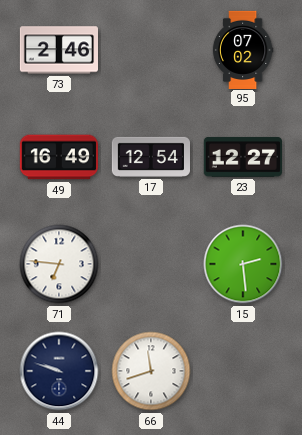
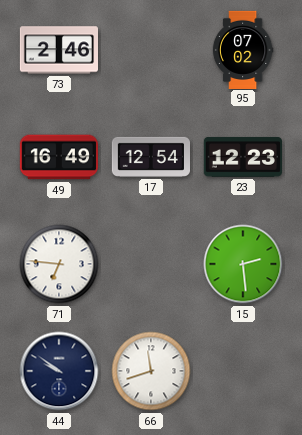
23: 12:27 -> 12:23
44: 9:48 -> 9:51
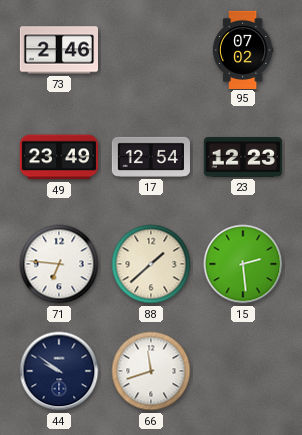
49: 16:49 -> 23:49
88: none -> 1:38
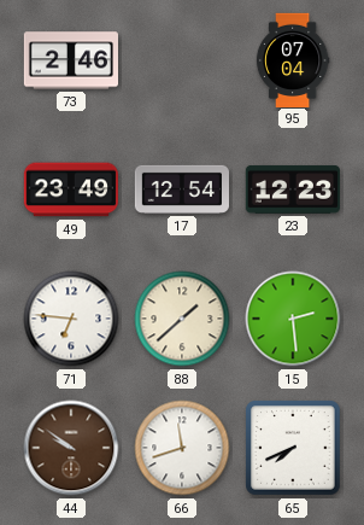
95: 07:02 -> 07:04
44 dial: navy -> brown
65: none -> 7:41
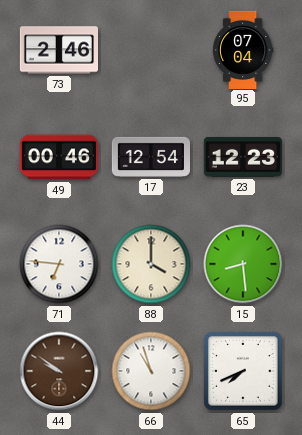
49: 23:49 -> 00:46
88: 1:38 -> 4:00
15: 2:29 -> 8:29
66: 11:42 -> 10:57
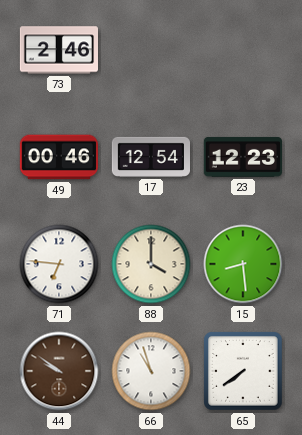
95: 07:04 -> none
65: 7:41 -> 7:39
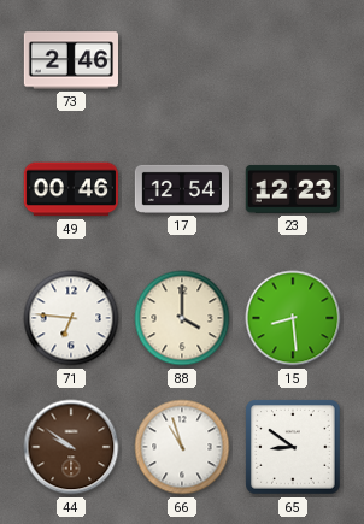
65: 7:39 -> 8:51
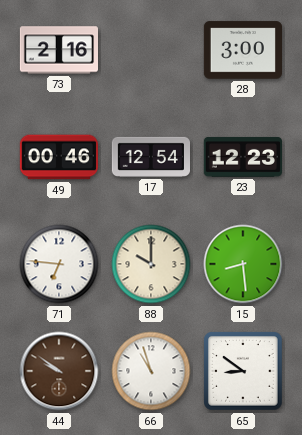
73: 2:46 -> 2:16
28: none -> 3:00
88: 4:00 -> 10:00
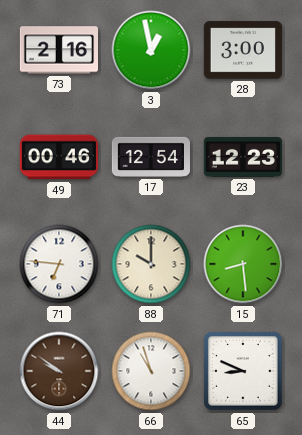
3: none -> 12:58
65: 8:51 -> 8:49
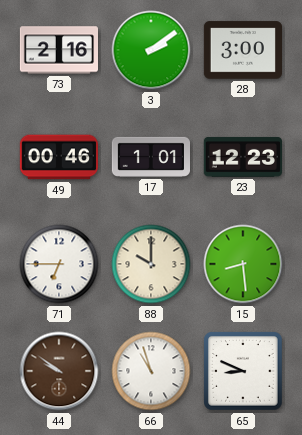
3: 12:58 -> 2:09
17: 12:54 -> 1:01
71: 6:46 -> 6:45
